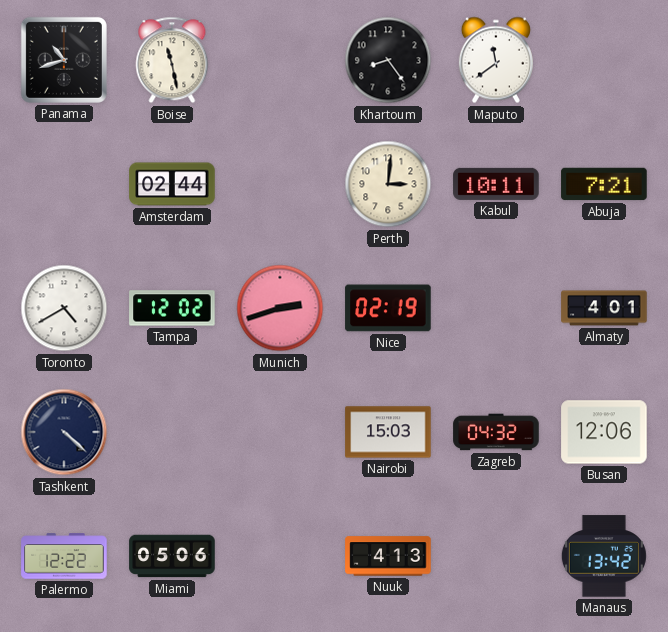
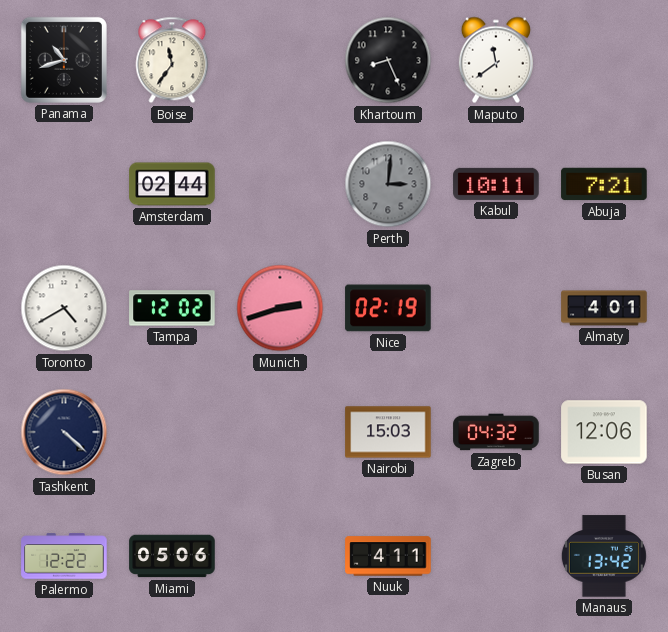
Boise: 11:28 -> 11:36
Khartoum: 8:24 -> 8:26
Perth dial: cream -> grey
Nuuk: 4:13 -> 4:11
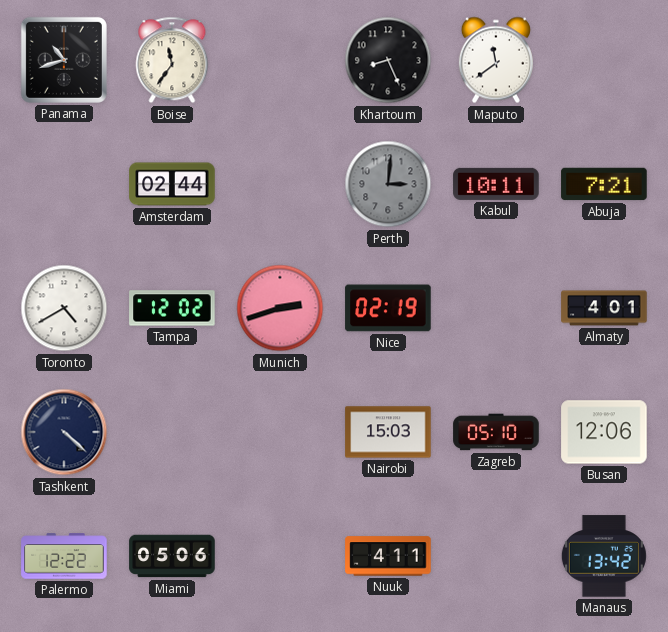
Zagreb: 04:32 -> 05:10
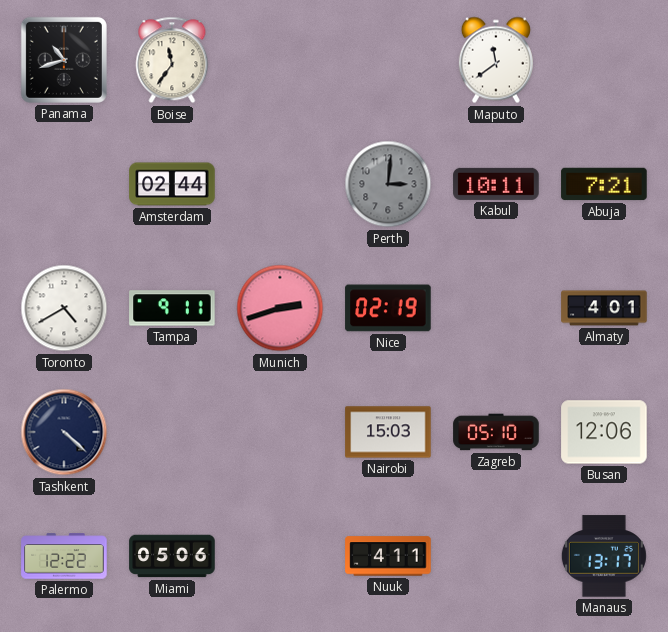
Khartoum: 8:26 -> none
Tampa: 12:02 -> 9:11
Manaus: 13:42 -> 13:17
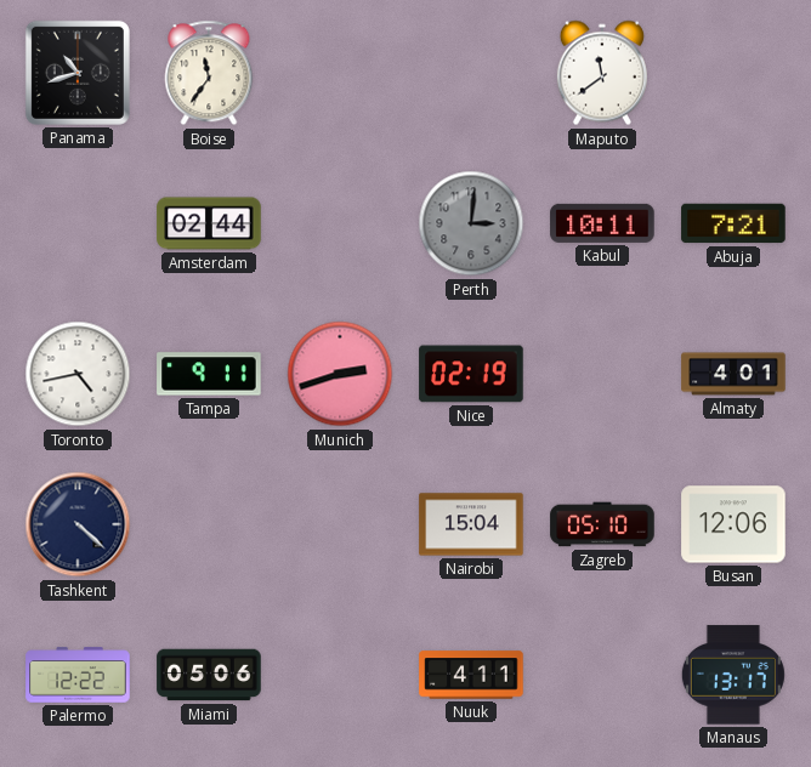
Toronto: 4:40 -> 4:43
Nairobi: 15:03 -> 15:04
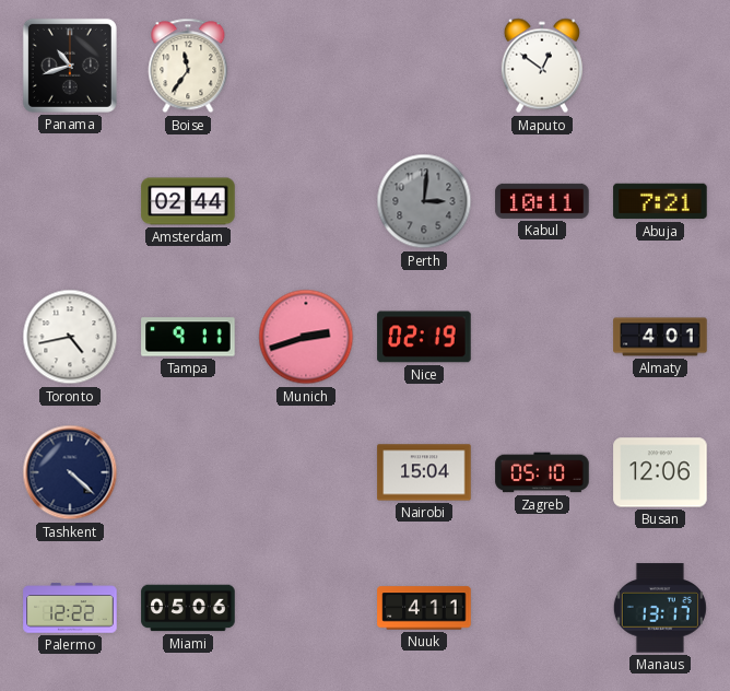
Maputo: 11:39 -> 12:51
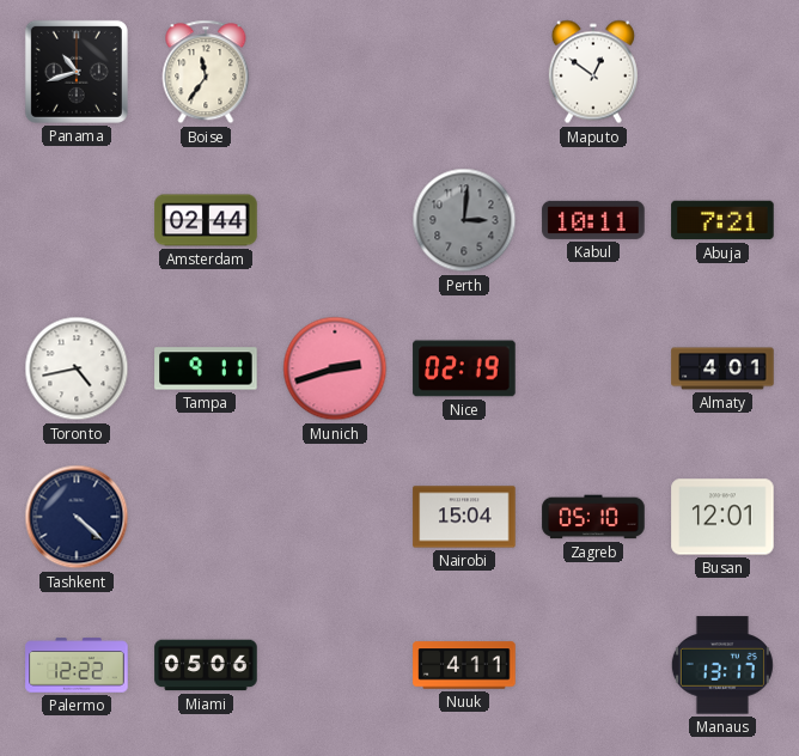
Busan: 12:06 -> 12:01
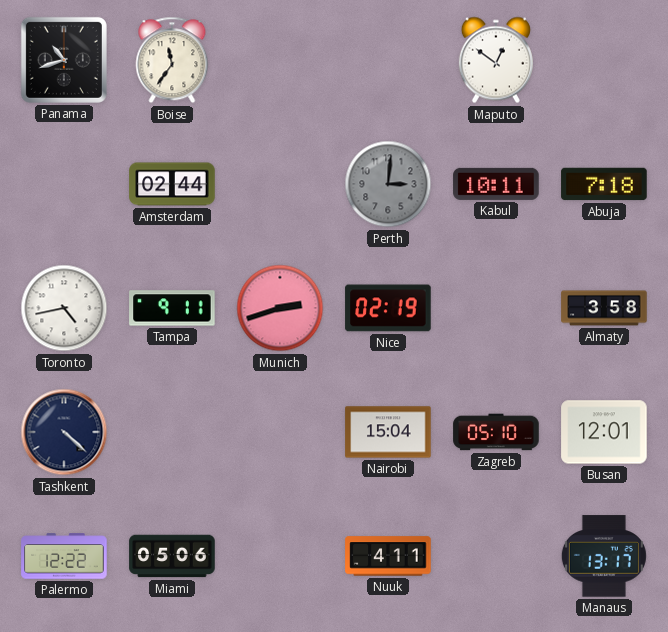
Abuja: 7:21 -> 7:18
Almaty: 4:01 -> 3:58
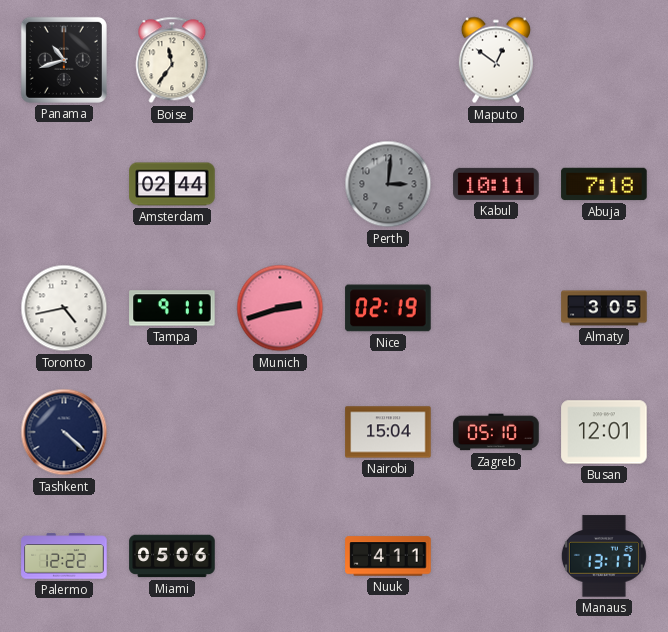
Almaty: 3:58 -> 3:05
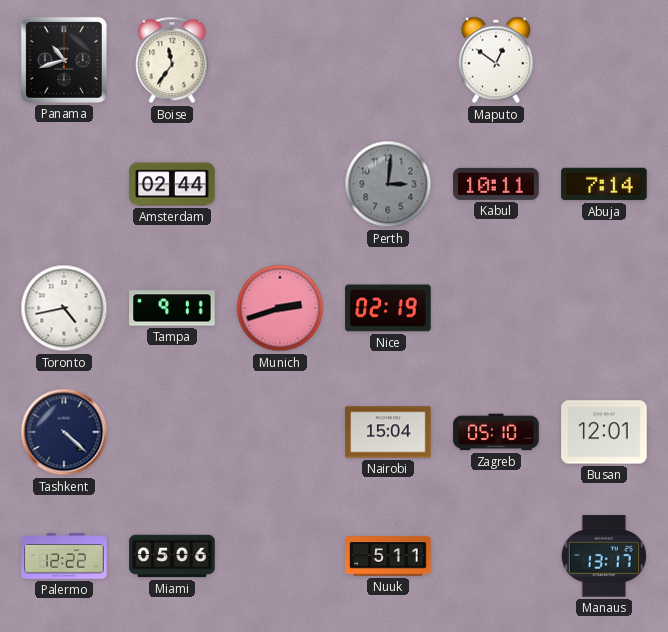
Abuja: 7:18 -> 7:14
Almaty: 3:05 -> none
Nuuk: 4:11 -> 5:11
